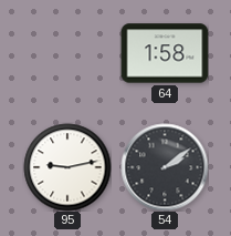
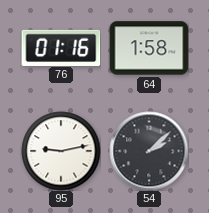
76: none -> 01:16
54: 2:09 -> 2:08
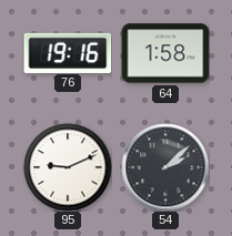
76: 01:16 -> 19:16
95: 9:13 -> 9:11
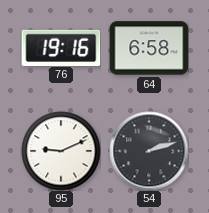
64: 1:58 -> 6:58
54: 2:08 -> 2:12
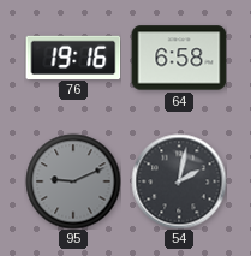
95 dial: white -> grey
54: 2:12 -> 2:02
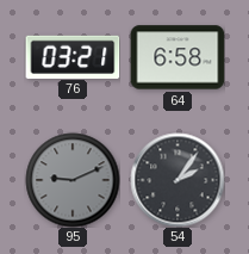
76: 19:16 -> 03:21
54: 2:02 -> 2:06
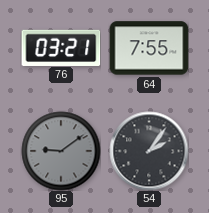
64: 6:58 -> 7:55
95: 9:11 -> 9:09
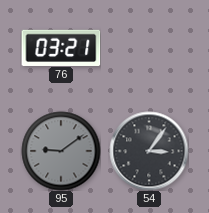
64: 7:55 -> none
54: 2:06 -> 3:06
